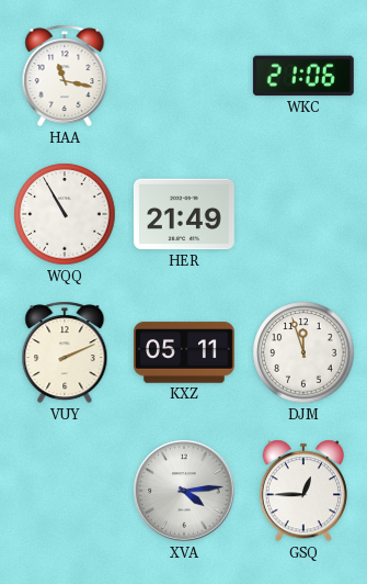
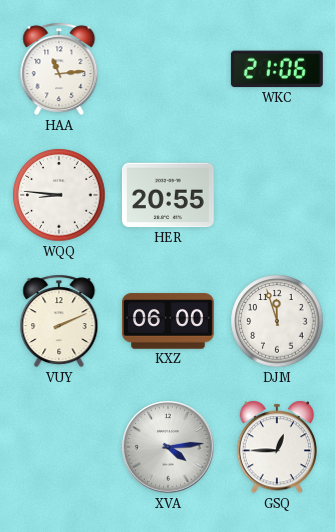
HAA: 11:17 -> 11:14
WQQ: 10:55 -> 8:46
HER: 21:49 -> 20:55
KXZ: 05:11 -> 06:00
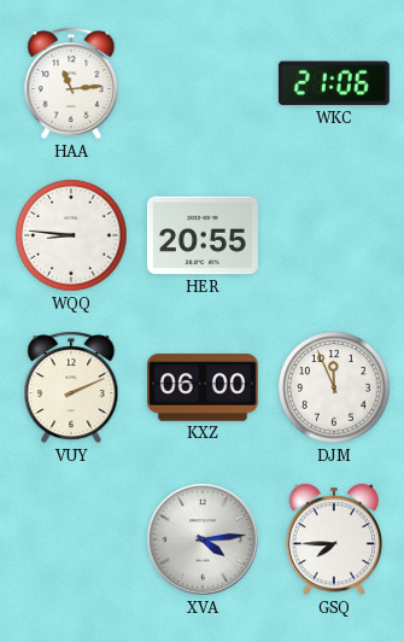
DJM: 11:57 -> 11:56
GSQ: 12:45 -> 7:45
